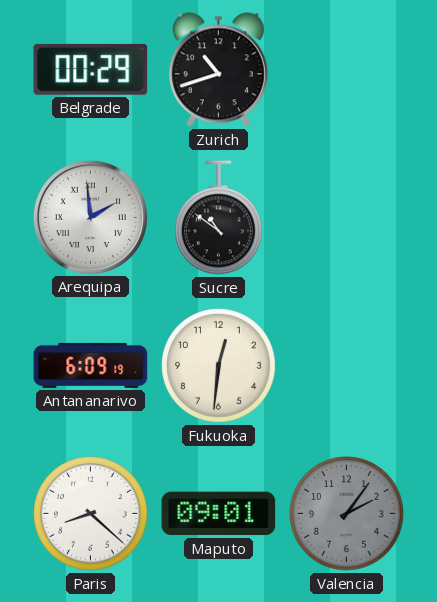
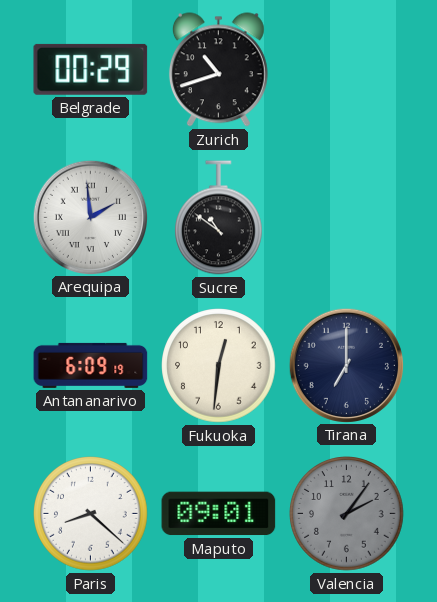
Tirana: none -> 7:00
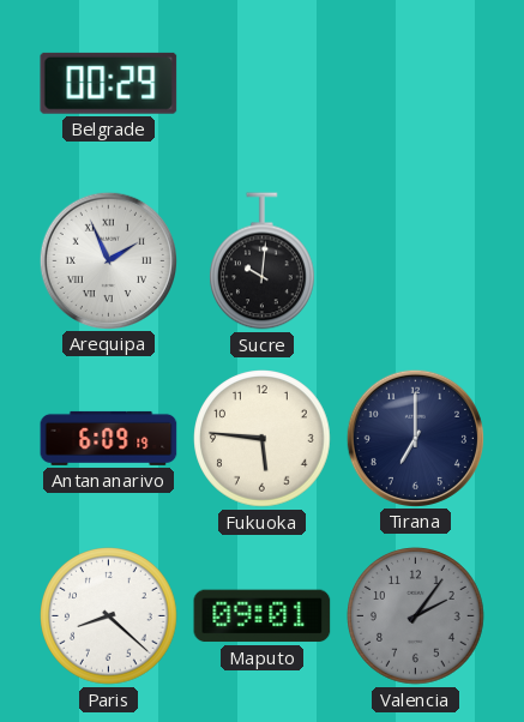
Zurich: 10:42 -> none
Arequipa: 1:59 -> 1:56
Sucre: 10:51 -> 10:01
Fukuoka: 12:31 -> 5:46
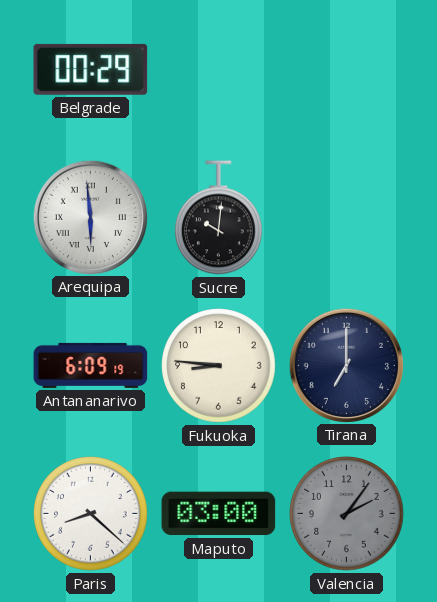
Arequipa: 1:56 -> 5:59
Fukuoka: 5:46 -> 8:46
Maputo: 09:01 -> 03:00
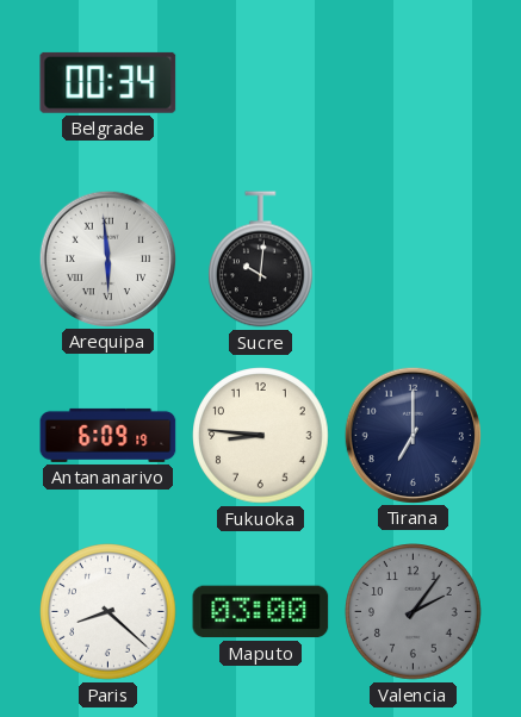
Belgrade: 00:29 -> 00:34
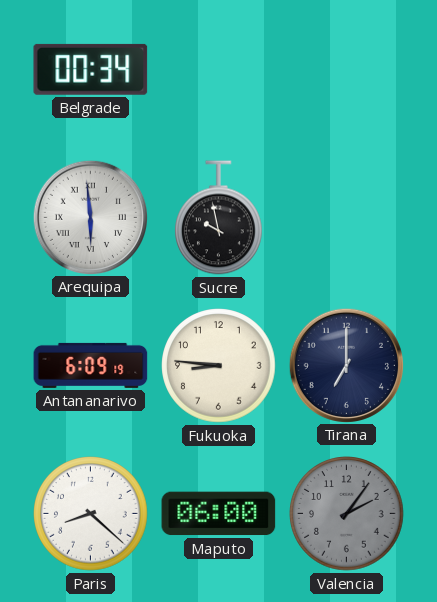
Sucre: 10:01 -> 9:58
Maputo: 03:00 -> 06:00
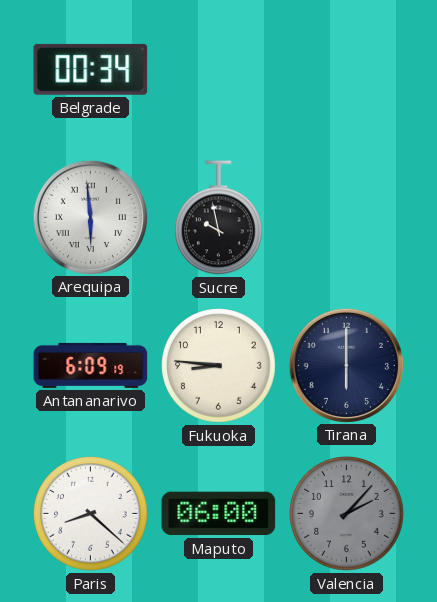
Tirana: 7:00 -> 6:00
Valencia: 2:06 -> 2:07
